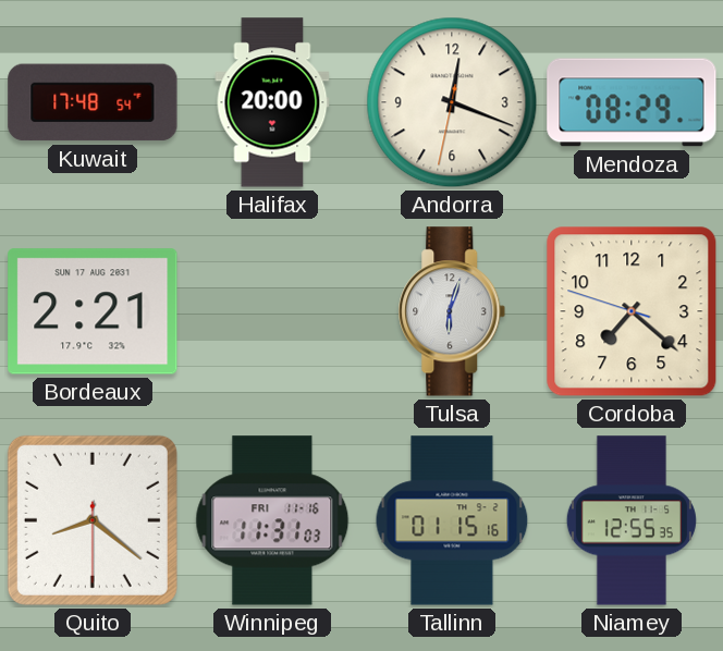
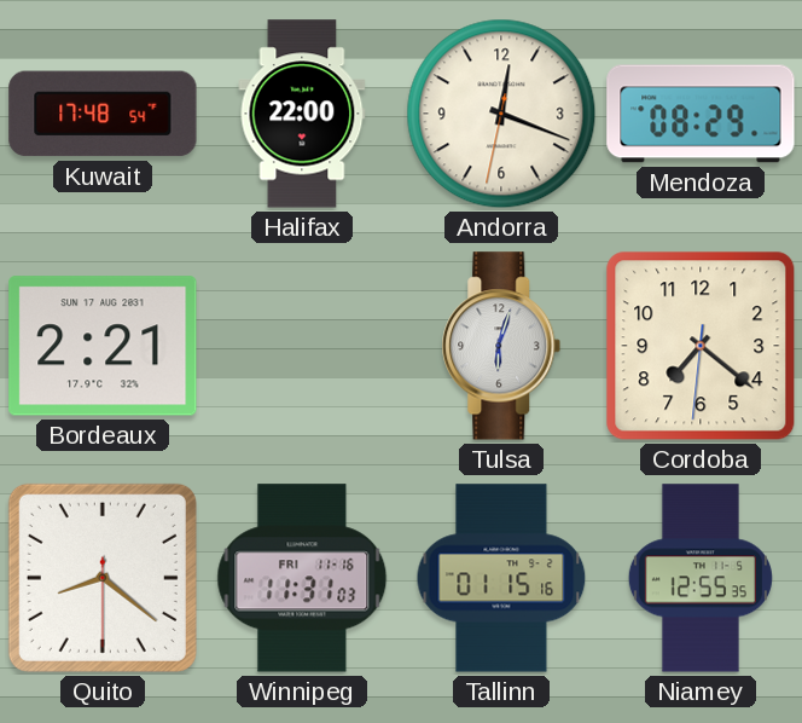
Halifax: 20:00 -> 22:00
Cordoba: 7:21:48 -> 7:21:31
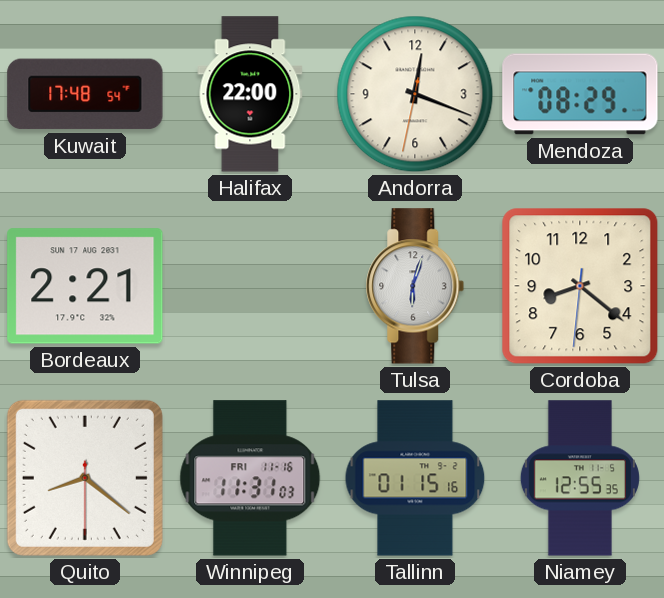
Cordoba: 7:21 -> 8:21
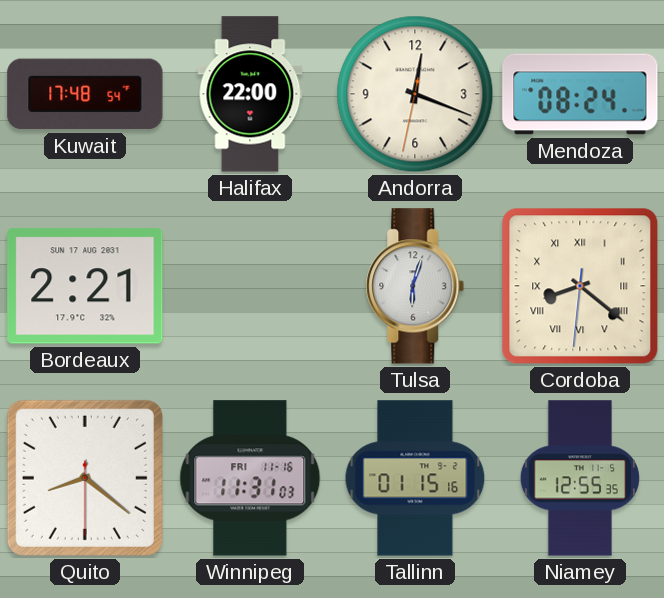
Mendoza: 08:29 -> 08:24
Cordoba numerals: Arabic -> Roman
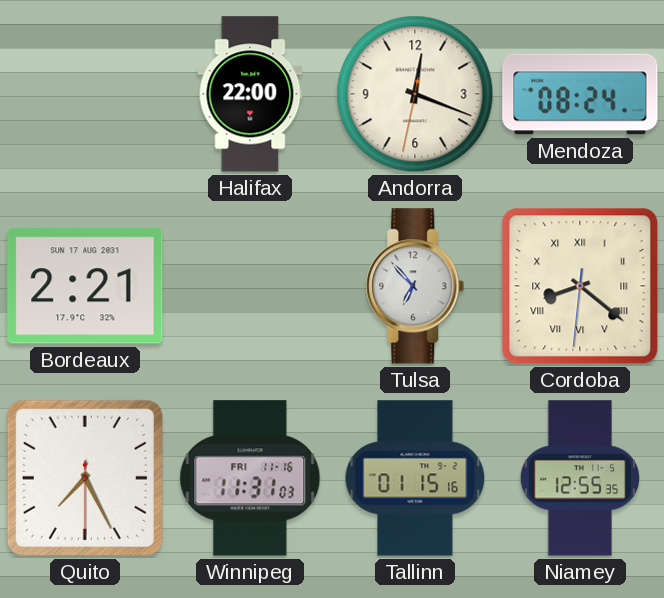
Kuwait: 17:48 -> none
Tulsa: 6:03 -> 6:53
Quito: 8:21 -> 7:25
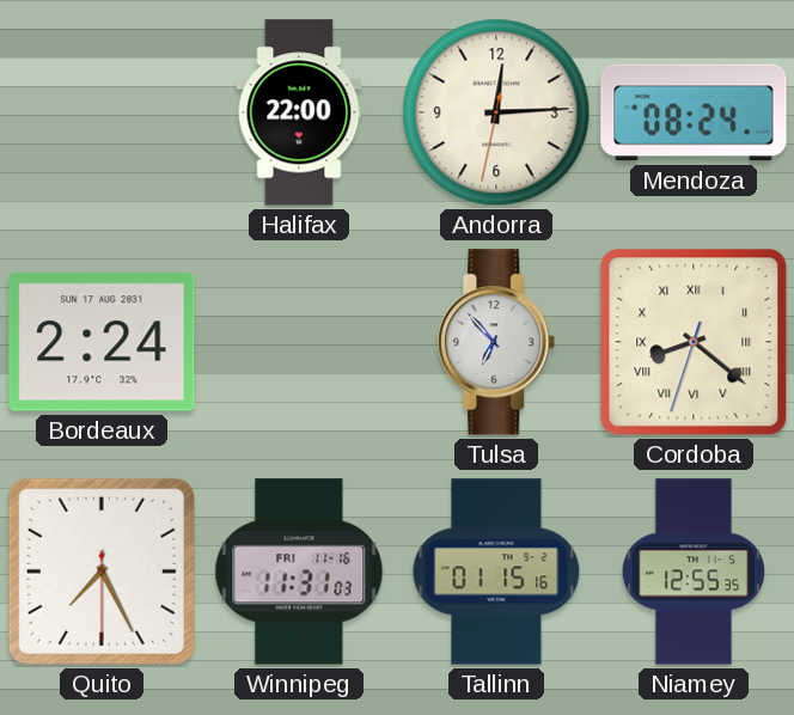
Andorra: 12:18 -> 12:14
Bordeaux: 2:21 -> 2:24
Cordoba: 8:21:31 -> 8:21:33
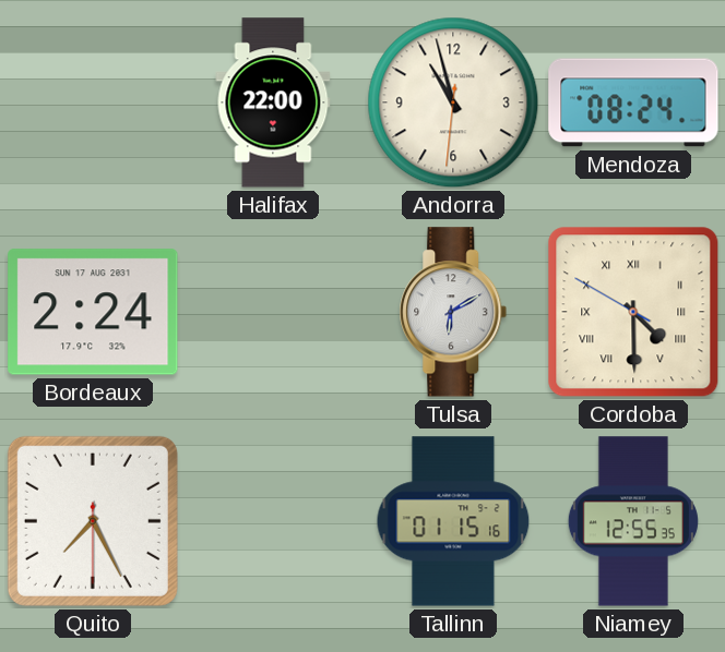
Andorra: 12:14 -> 10:57
Tulsa: 6:53 -> 6:10
Cordoba: 8:21 -> 4:29
Winnipeg: 11:31 -> none
